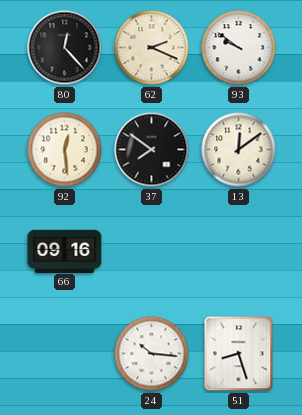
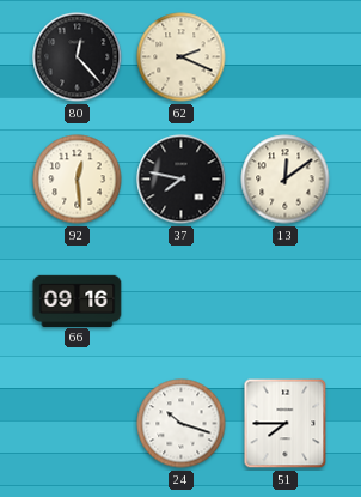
93: 9:51 -> none
37: 7:51 -> 7:47
24: 10:16 -> 10:18
51: 8:27 -> 7:45
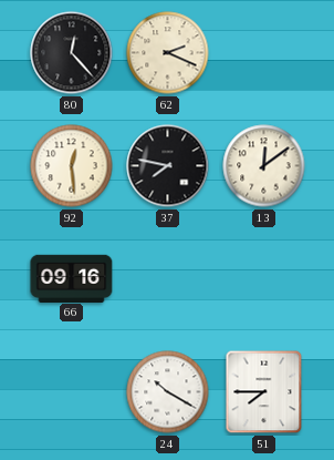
24: 10:18 -> 10:20
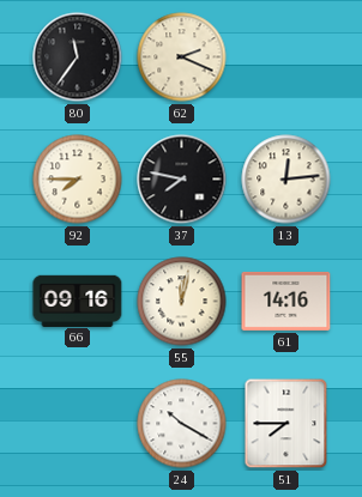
80: 12:23 -> 11:36
92: 12:29 -> 7:45
13: 12:09 -> 12:14
55: none -> 12:02
61: none -> 14:16
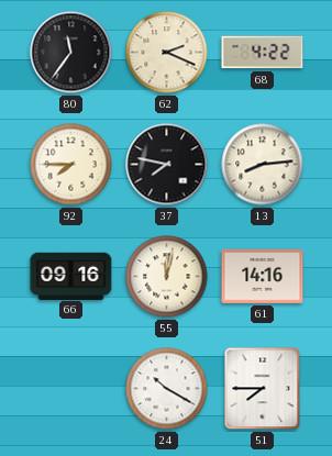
68: none -> 4:22
13: 12:14 -> 8:14
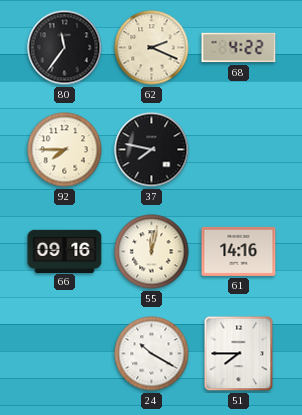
13: 8:14 -> none
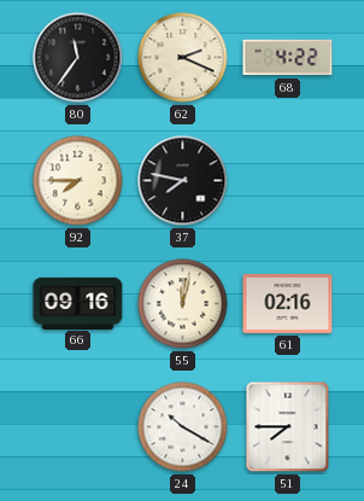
61: 14:16 -> 02:16
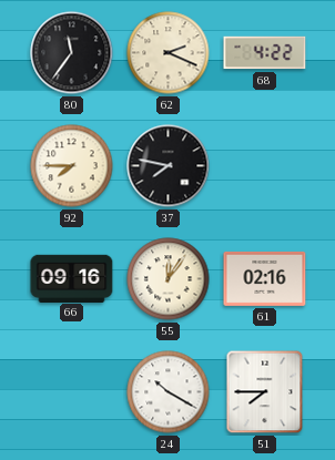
55: 12:02 -> 12:06
